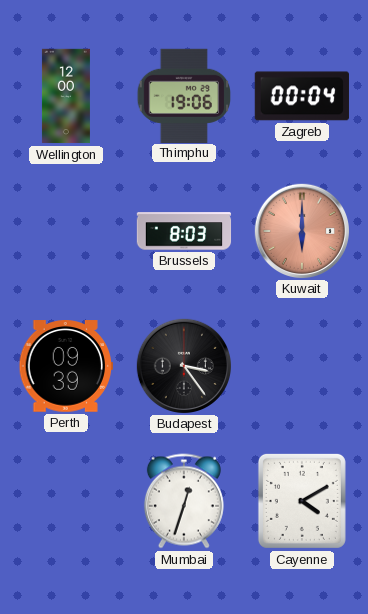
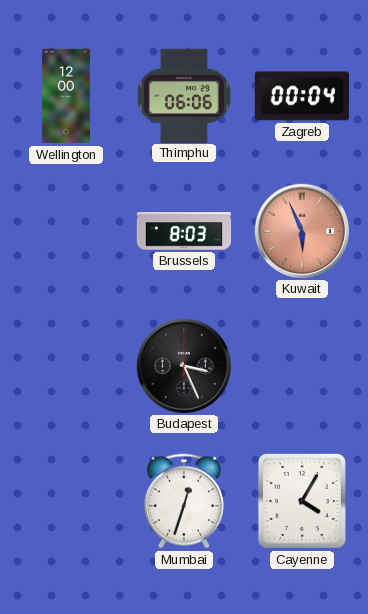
Thimphu: 19:06 -> 06:06
Kuwait: 6:00 -> 5:56
Perth: 09:39 -> none
Budapest: 3:24 -> 3:26
Cayenne: 4:10 -> 4:05
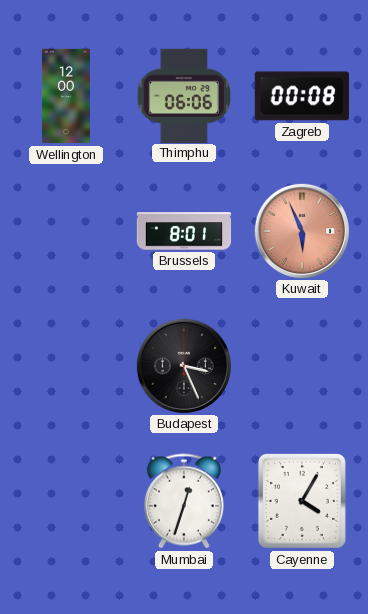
Zagreb: 00:04 -> 00:08
Brussels: 8:03 -> 8:01
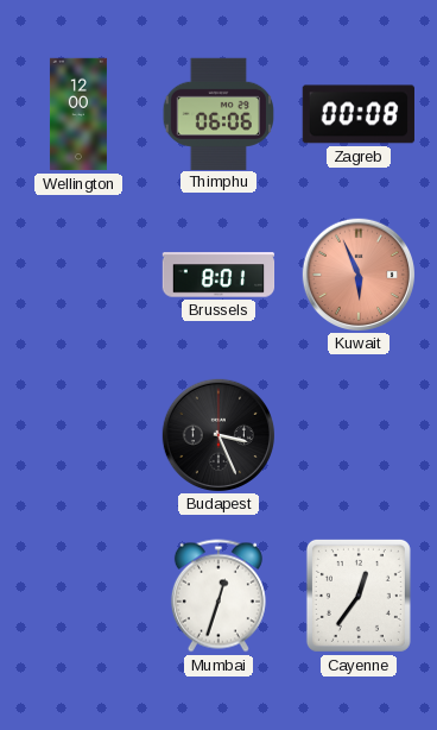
Cayenne: 4:05 -> 12:36
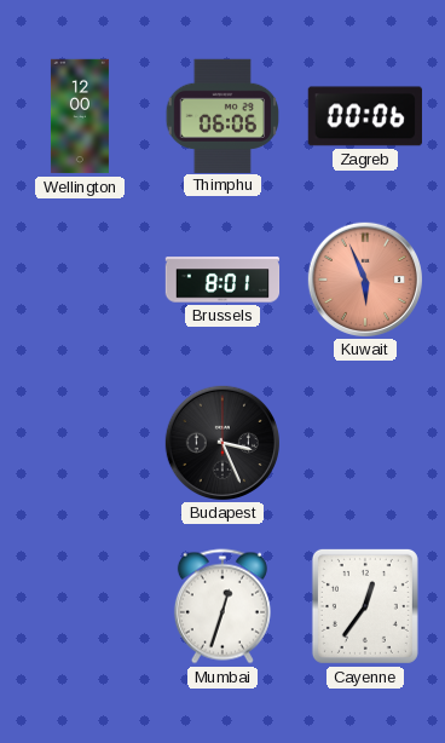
Zagreb: 00:08 -> 00:06
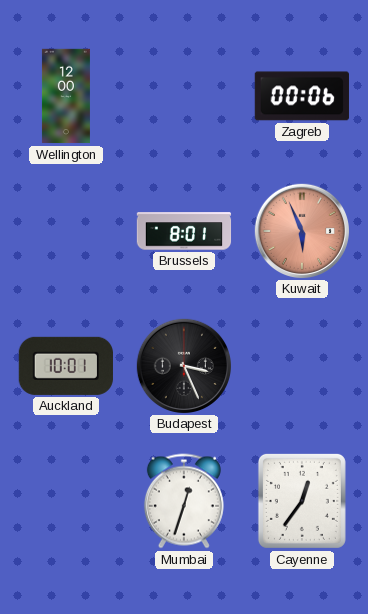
Thimphu: 06:06 -> none
Auckland: none -> 10:01
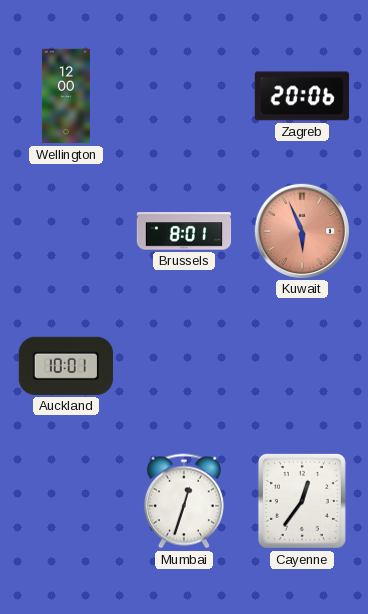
Zagreb: 00:06 -> 20:06
Budapest: 3:26 -> none
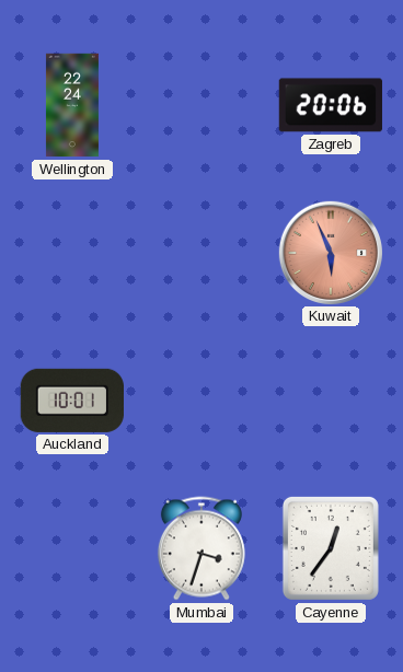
Wellington: 12:00 -> 22:24
Brussels: 8:01 -> none
Mumbai: 12:33 -> 3:33
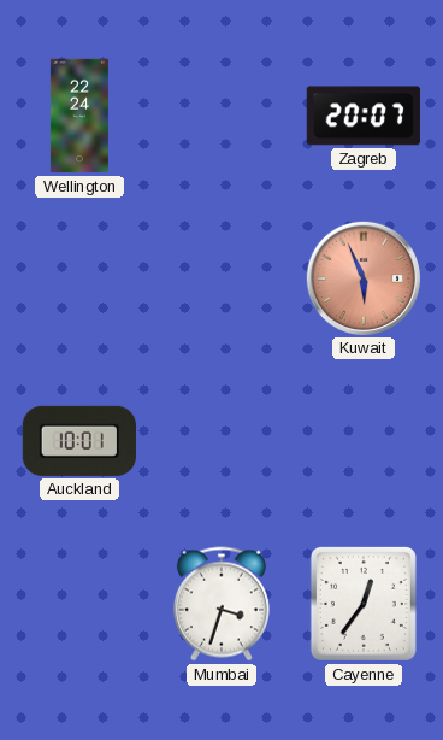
Zagreb: 20:06 -> 20:07
